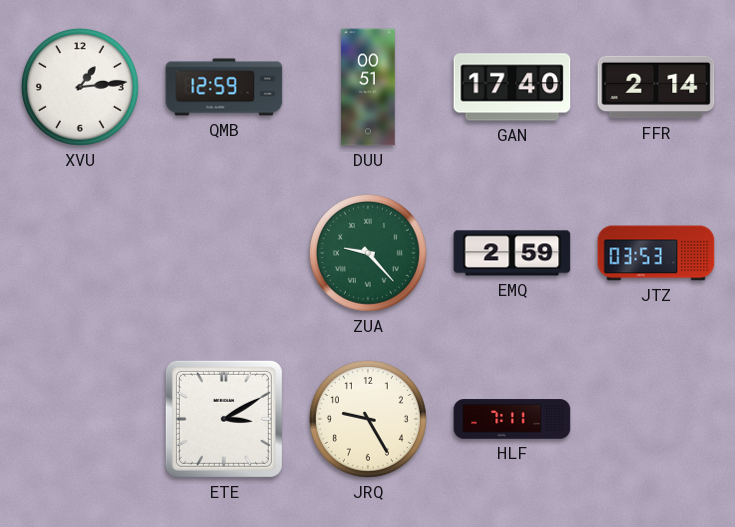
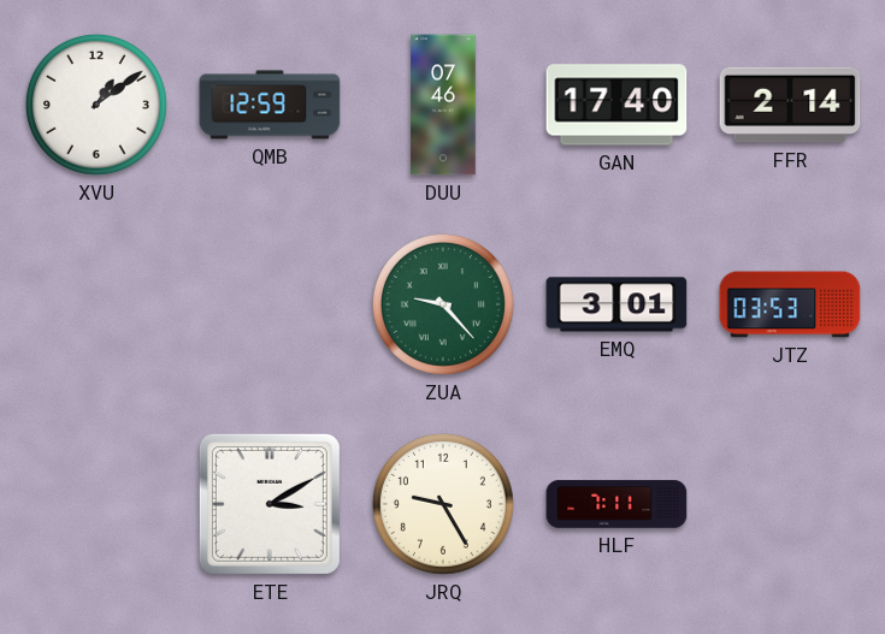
XVU: 1:14 -> 1:09
DUU: 00:51 -> 07:46
EMQ: 2:59 -> 3:01
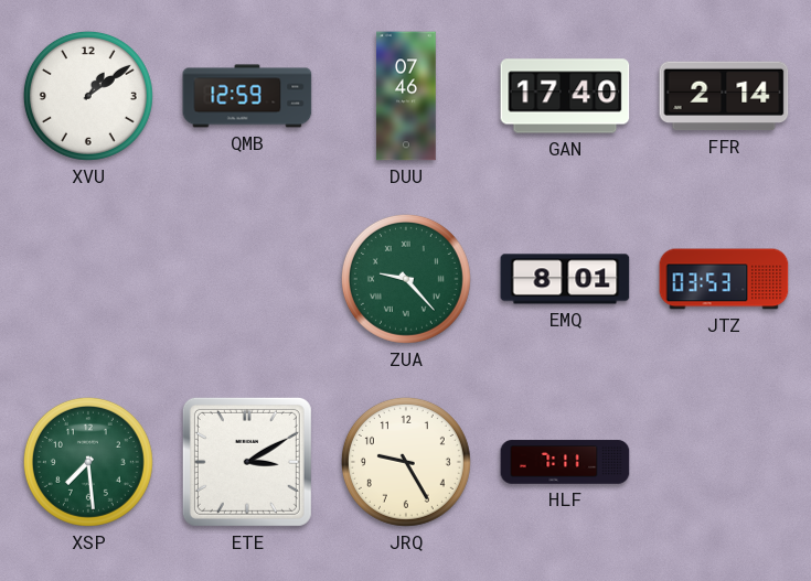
EMQ: 3:01 -> 8:01
XSP: none -> 7:29
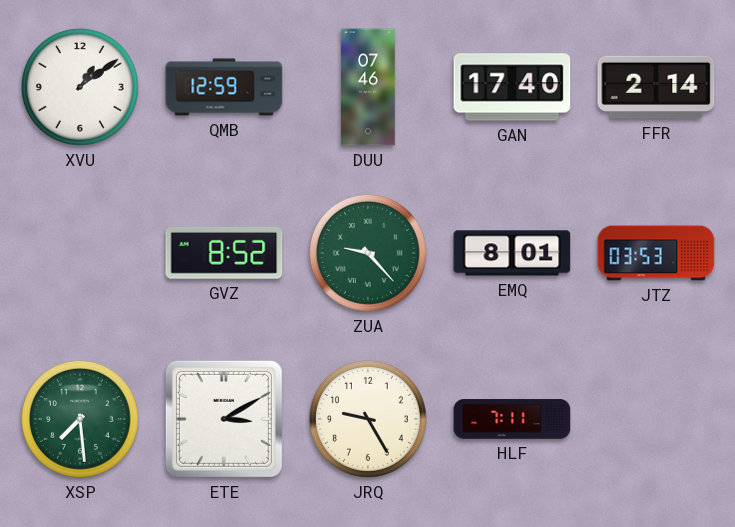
GVZ: none -> 8:52
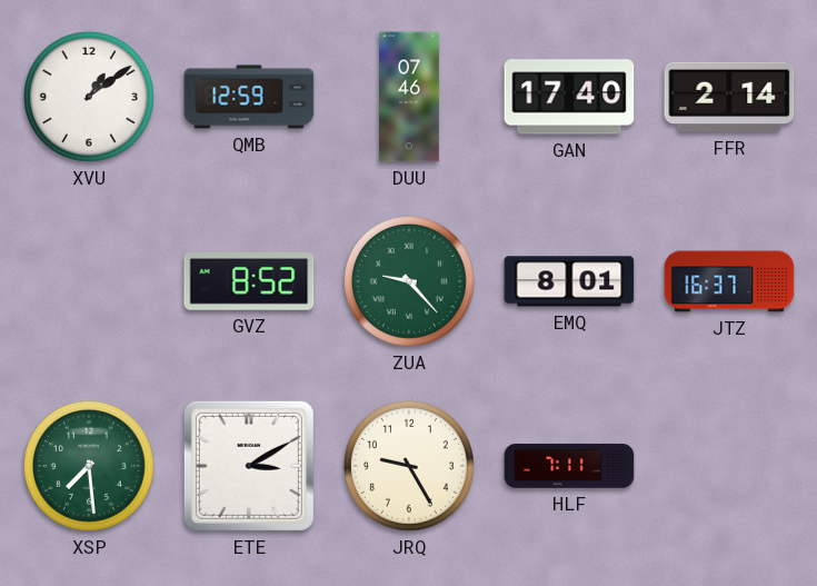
JTZ: 03:53 -> 16:37
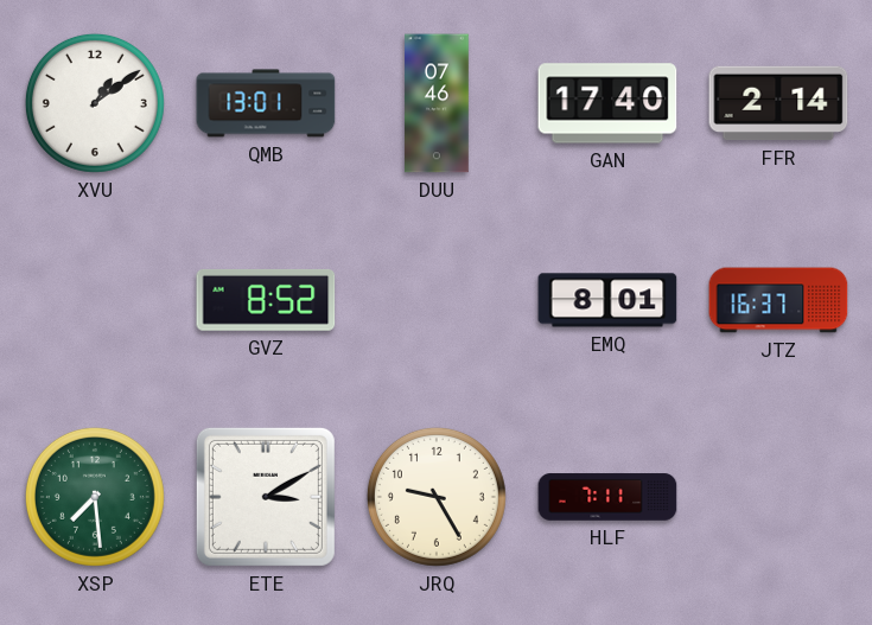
QMB: 12:59 -> 13:01
ZUA: 9:23 -> none
